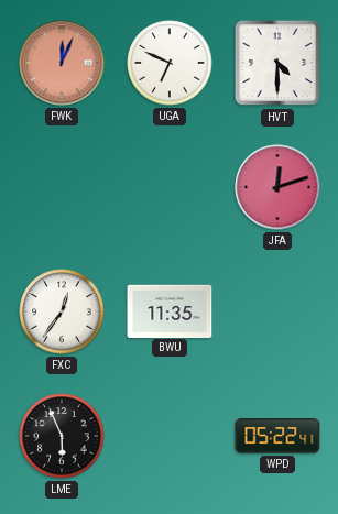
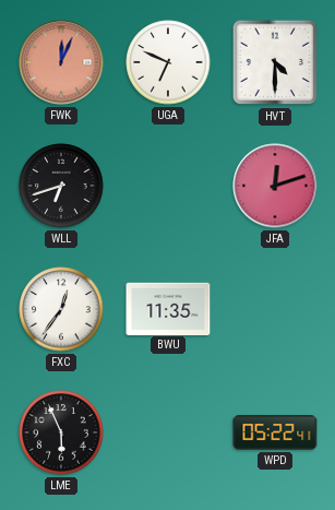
WLL: none -> 6:42
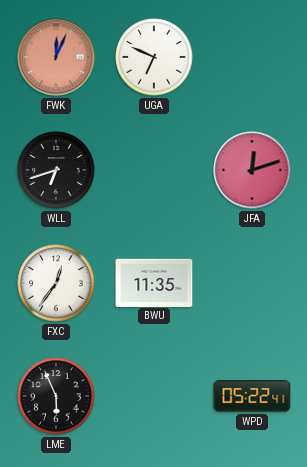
HVT: 4:30 -> none
